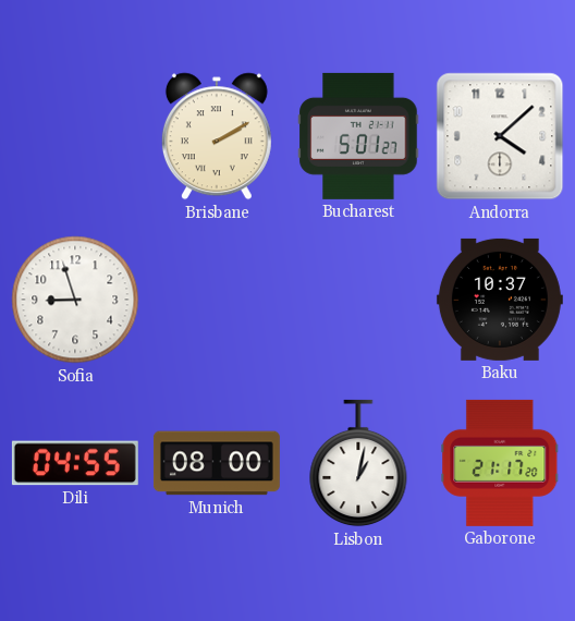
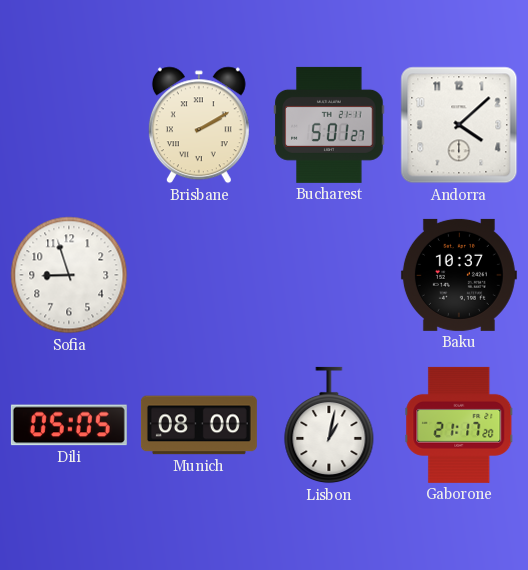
Dili: 04:55 -> 05:05
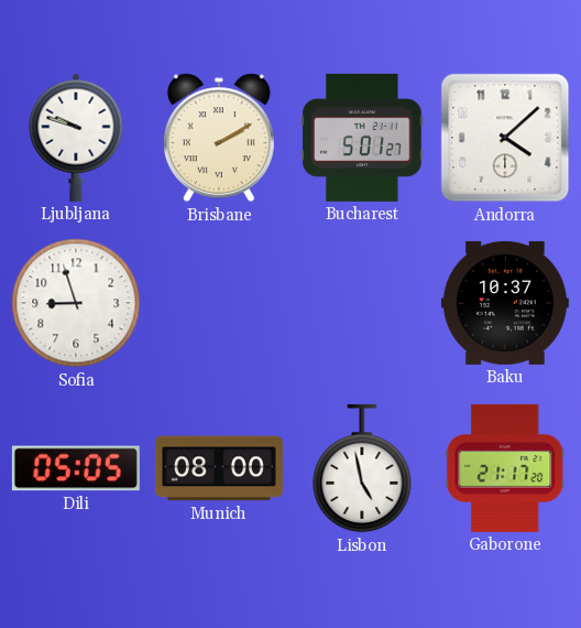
Ljubljana: none -> 9:48
Lisbon: 1:02 -> 4:58
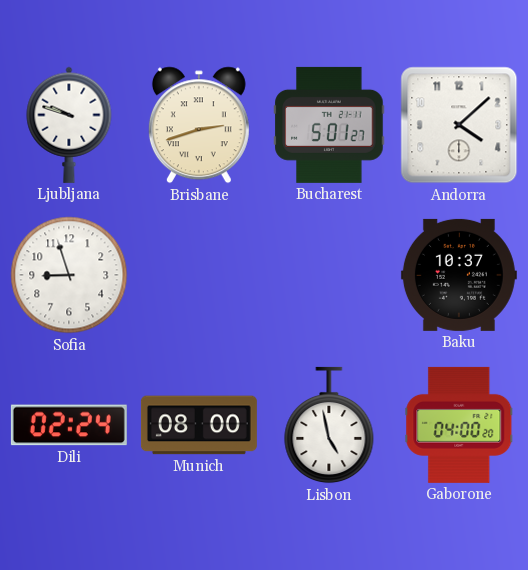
Brisbane: 2:10 -> 2:42
Dili: 05:05 -> 02:24
Gaborone: 21:17 -> 04:00
